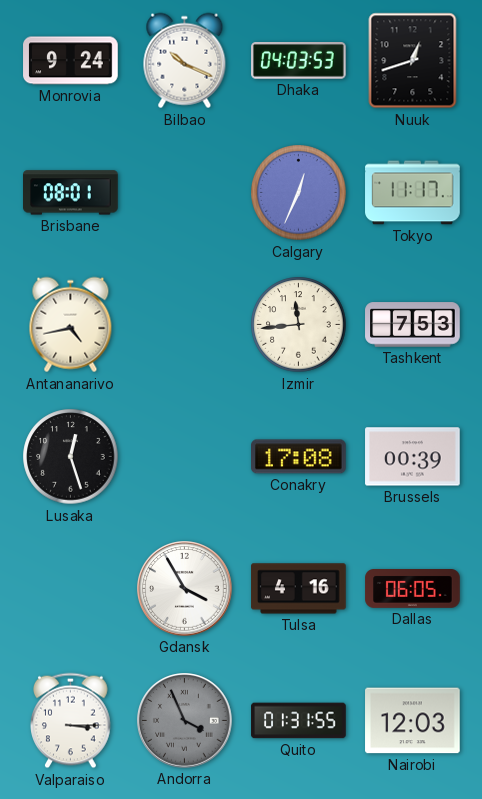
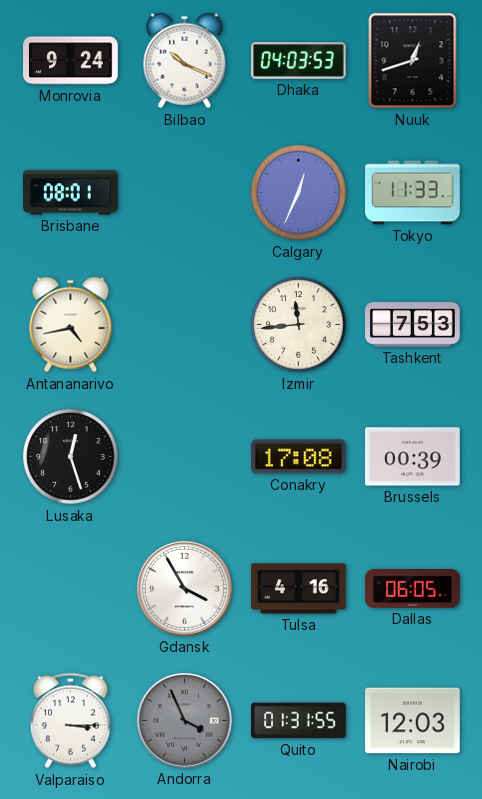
Tokyo: 11:17 -> 11:33
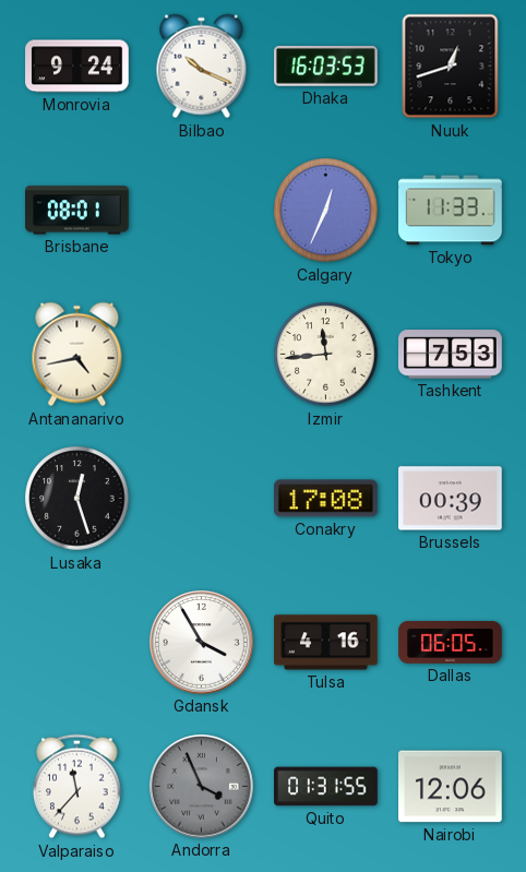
Dhaka: 04:03 -> 16:03
Valparaiso: 3:15 -> 11:37
Nairobi: 12:03 -> 12:06
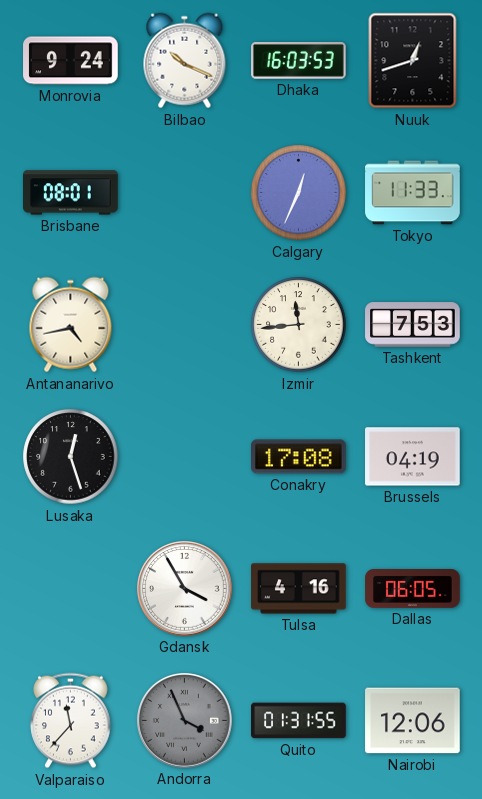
Brussels: 00:39 -> 04:19
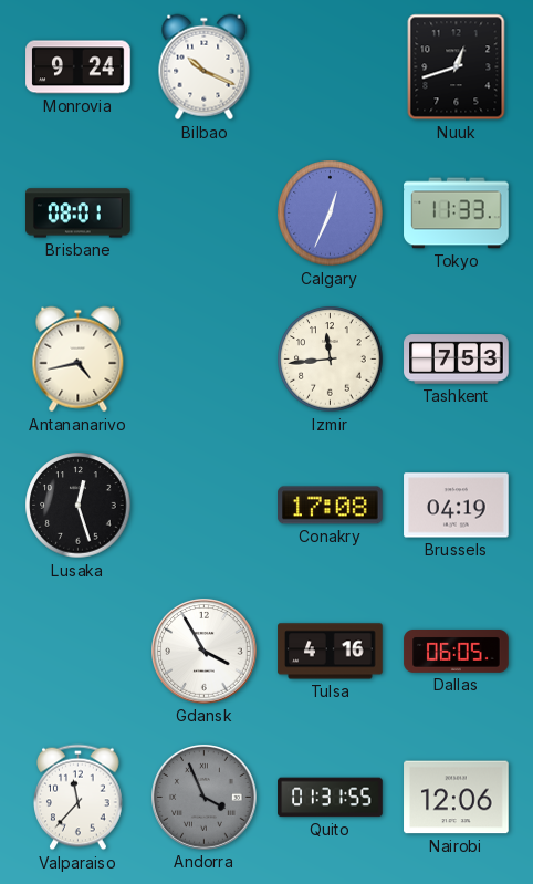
Dhaka: 16:03 -> none
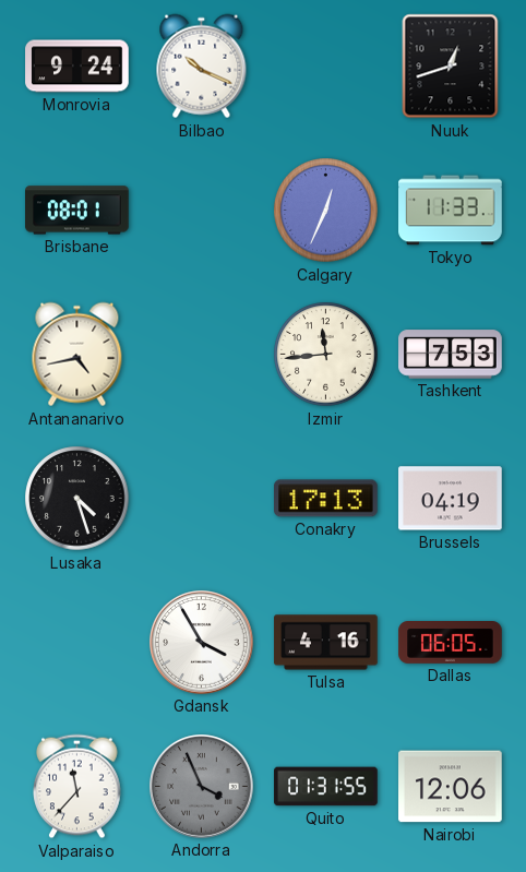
Lusaka: 12:27 -> 4:27
Conakry: 17:08 -> 17:13
